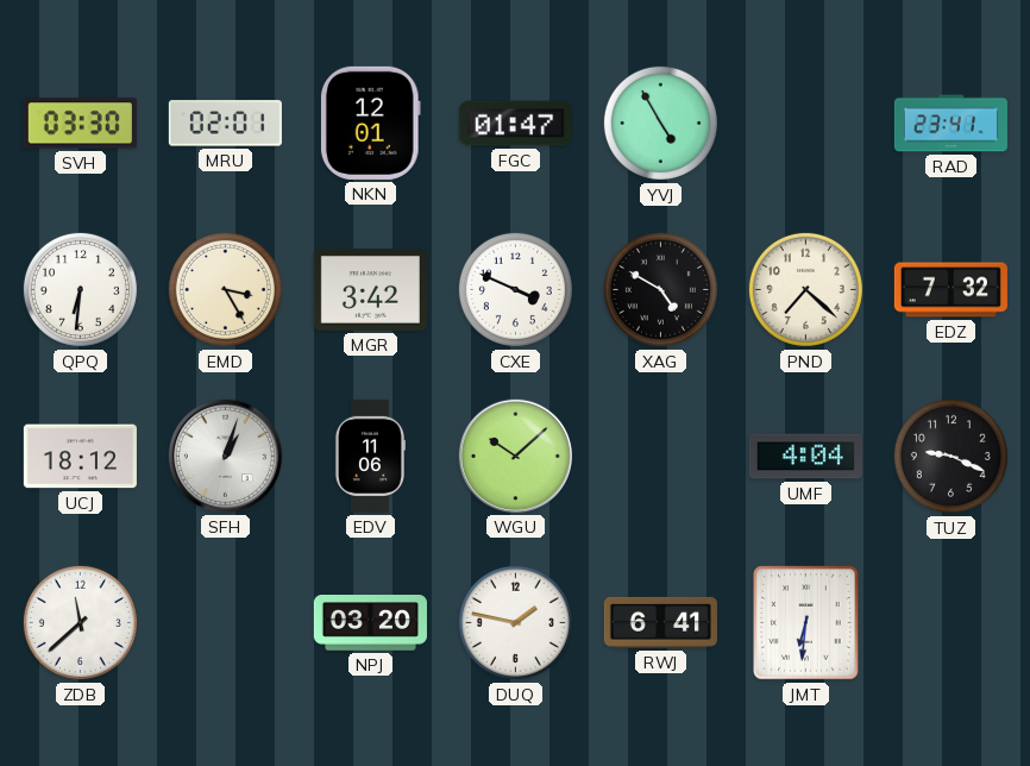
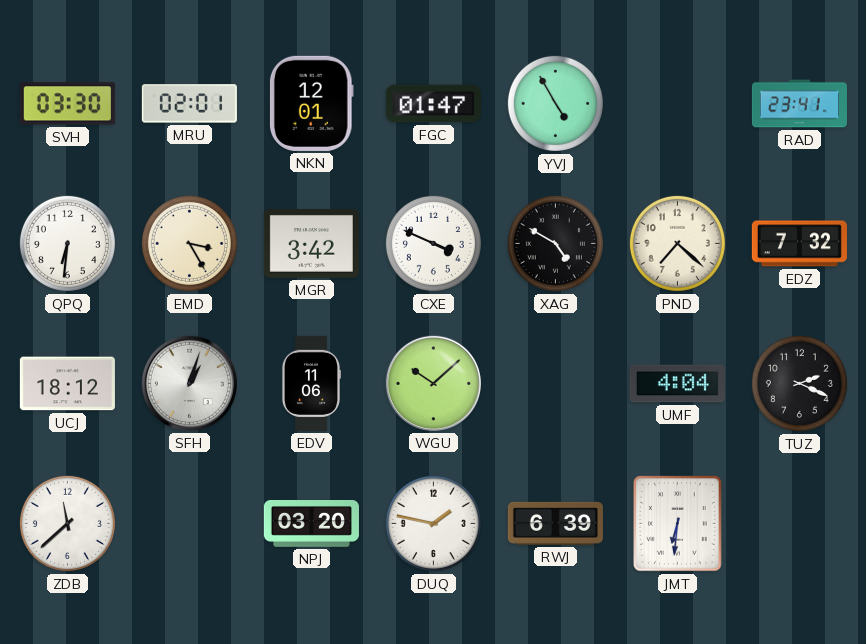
TUZ: 9:19 -> 2:19
RWJ: 6:41 -> 6:39
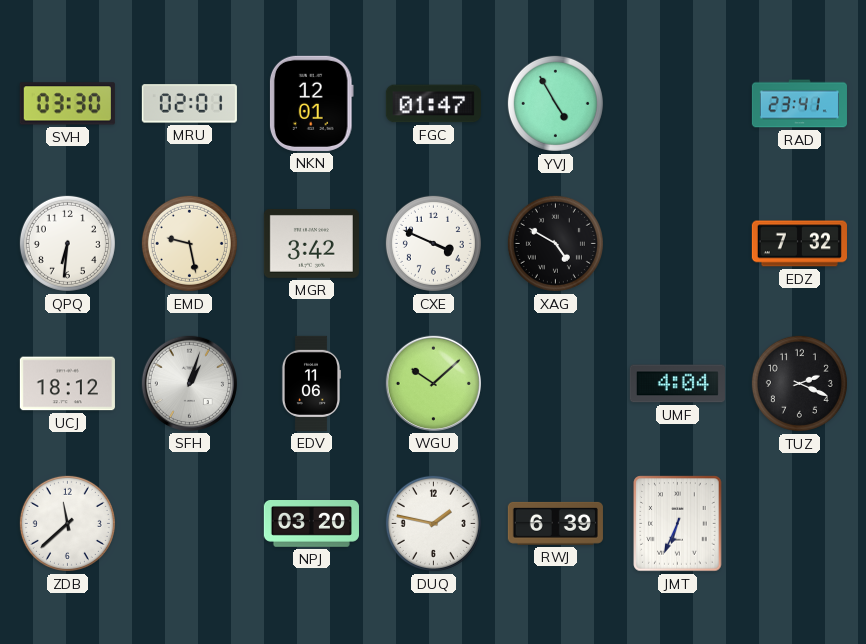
EMD: 3:25 -> 9:28
PND: 7:22 -> none
JMT: 6:31 -> 6:34
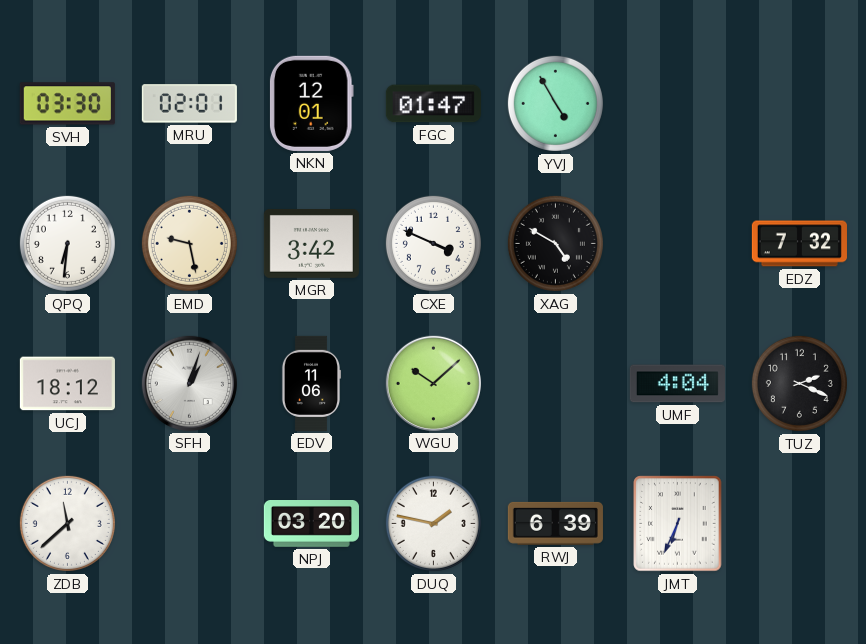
RAD: 23:41 -> none
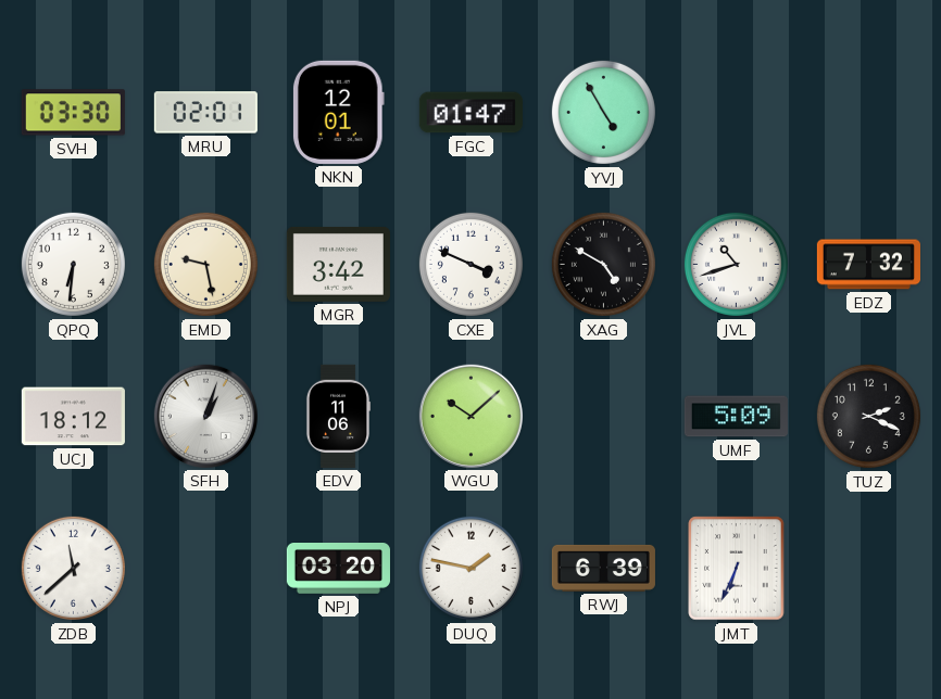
JVL: none -> 10:42
UMF: 4:04 -> 5:09
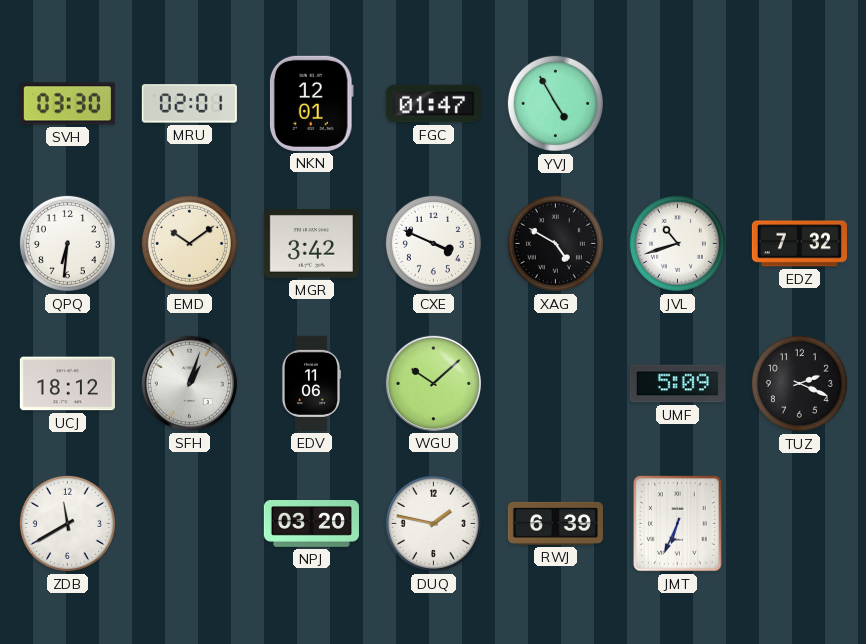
EMD: 9:28 -> 10:09
ZDB: 11:38 -> 11:40
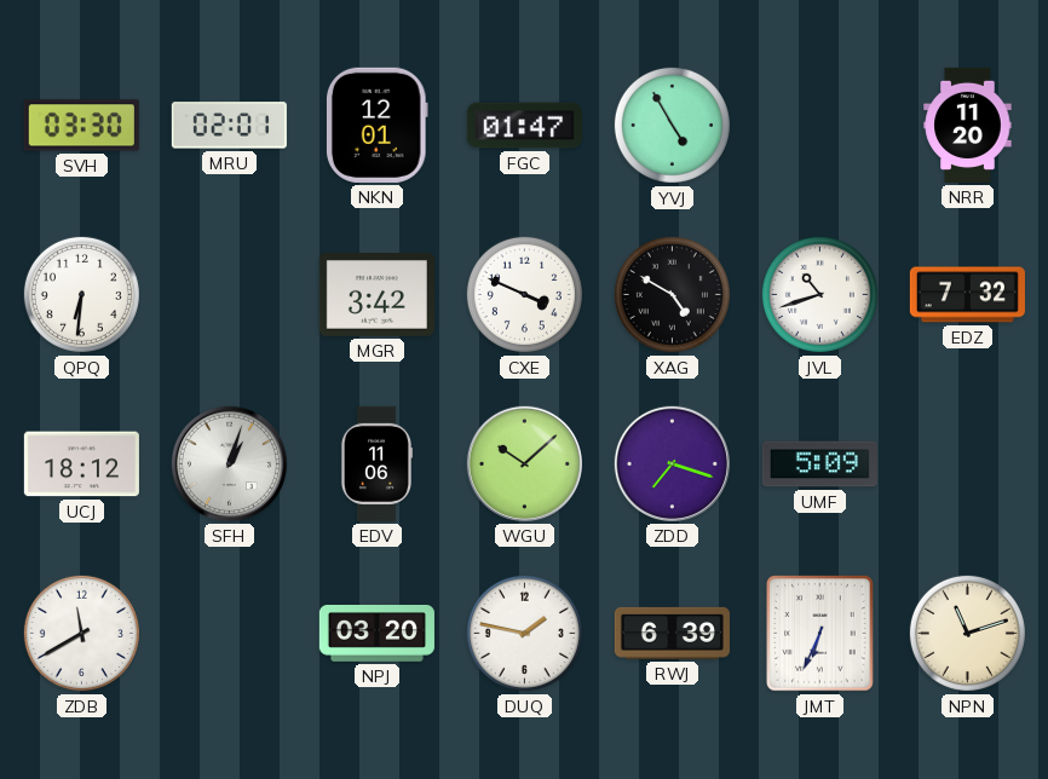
NRR: none -> 11:20
EMD: 10:09 -> none
ZDD: none -> 7:18
TUZ: 2:19 -> none
NPN: none -> 11:12
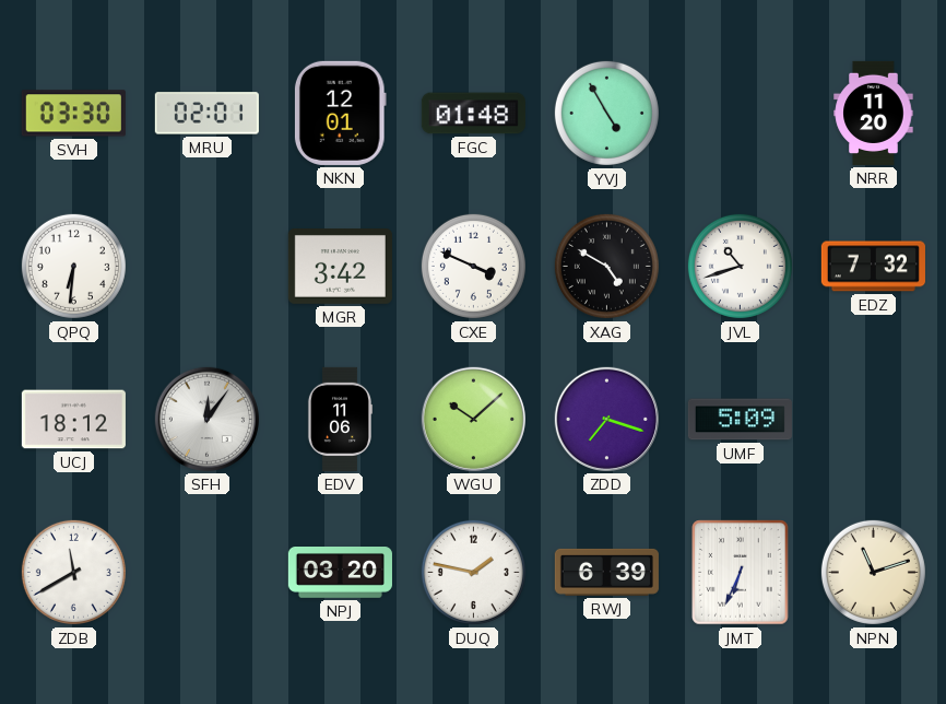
FGC: 01:47 -> 01:48
SFH: 1:03 -> 12:06
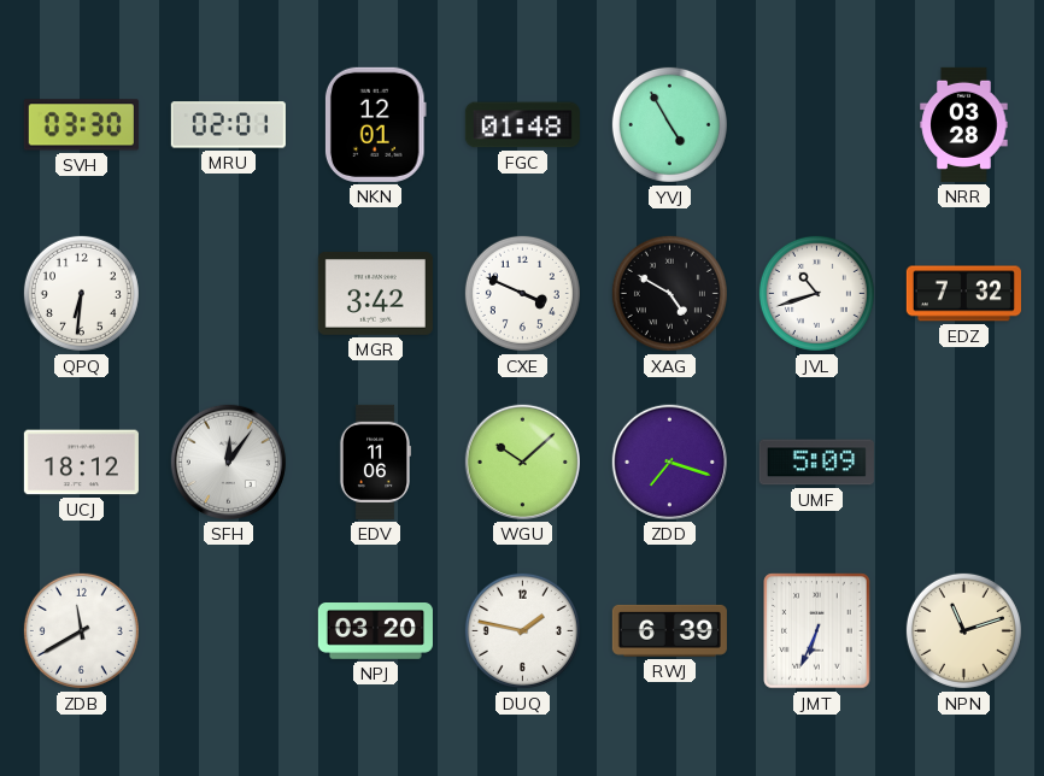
NRR: 11:20 -> 03:28
